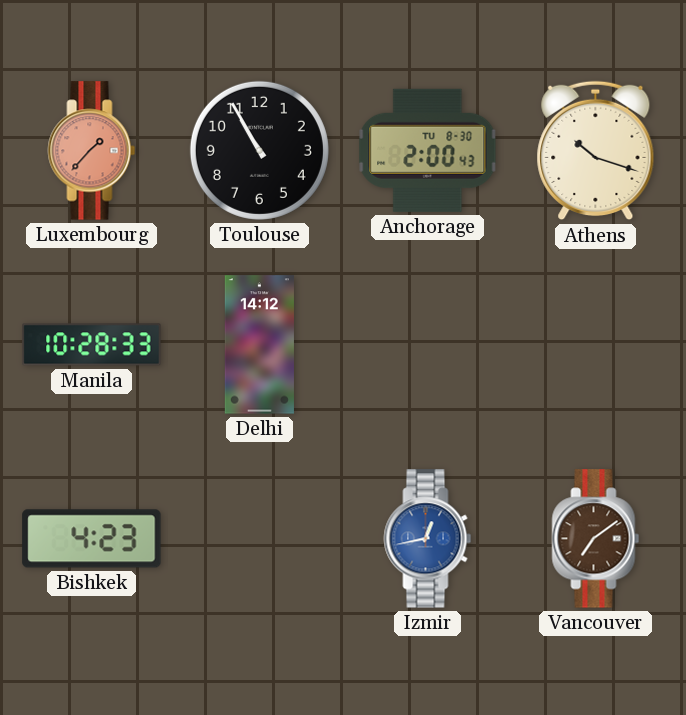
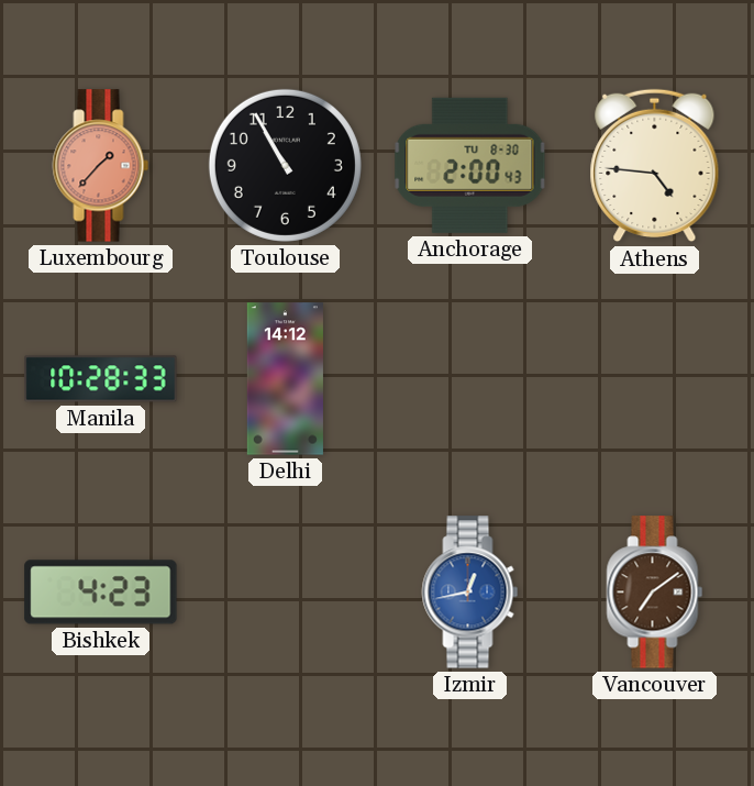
Athens: 10:18 -> 4:46
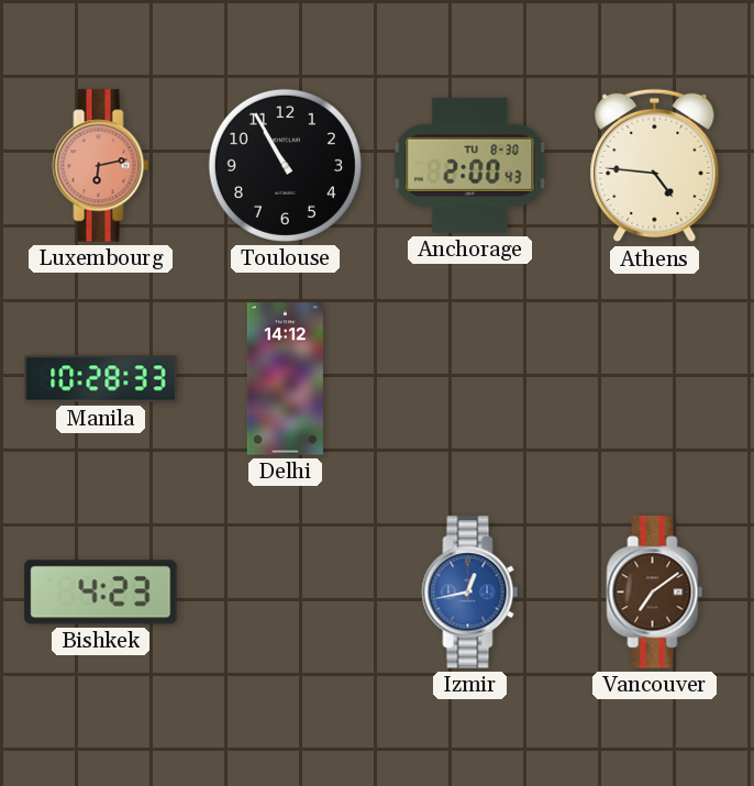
Luxembourg: 1:37 -> 6:13
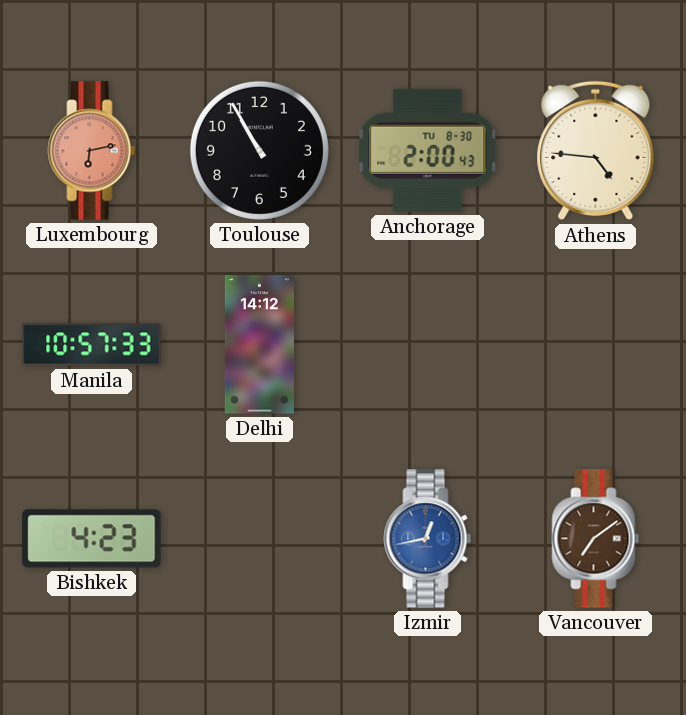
Manila: 10:28 -> 10:57
